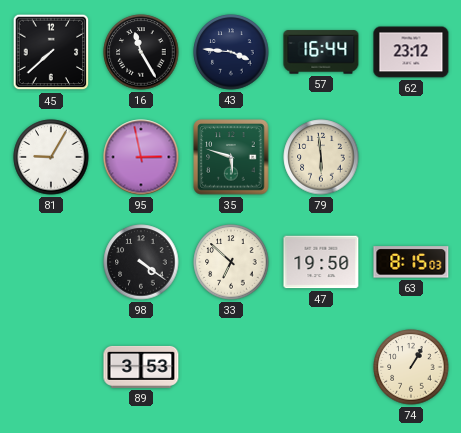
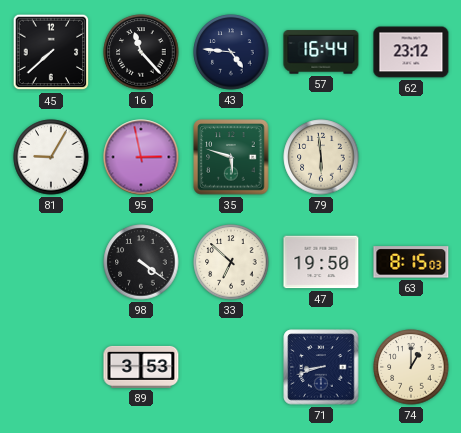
16: 11:25 -> 11:23
43: 3:46 -> 4:46
71: none -> 8:42
74: 1:05 -> 1:00
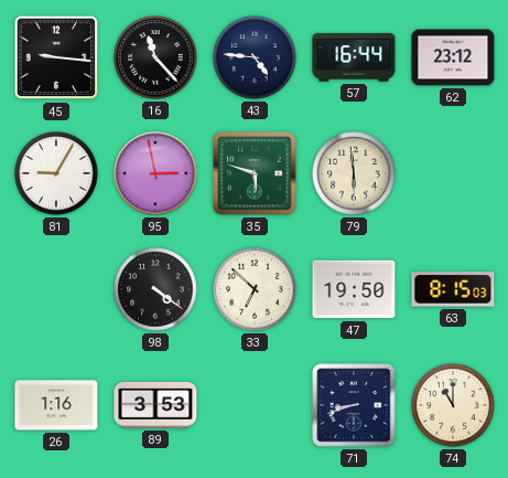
45: 7:38 -> 9:16
26: none -> 1:16
74: 1:00 -> 11:00
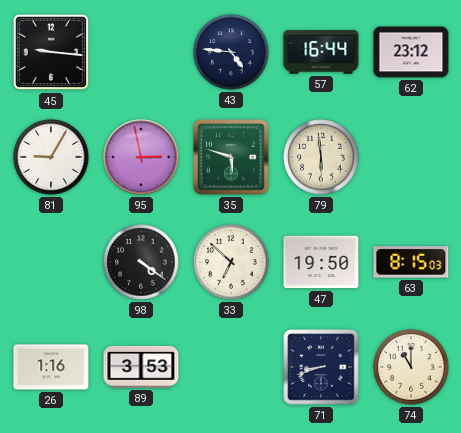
16: 11:23 -> none
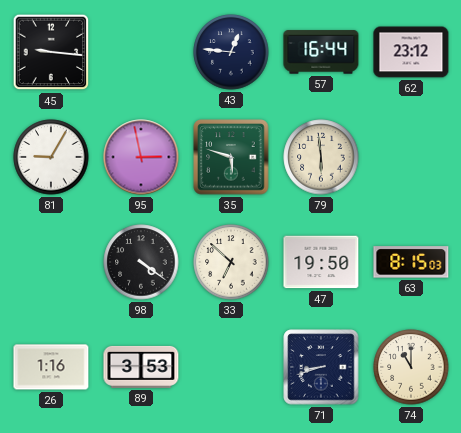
43: 4:46 -> 12:46
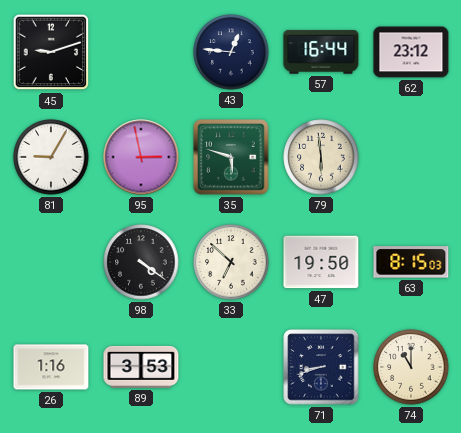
45: 9:16 -> 9:12
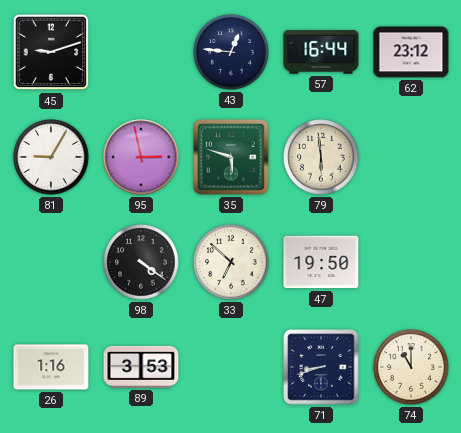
63: 8:15 -> none
